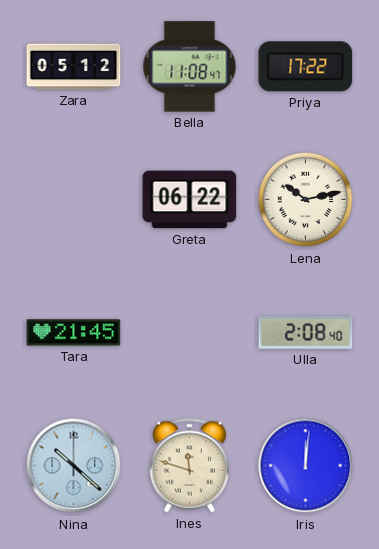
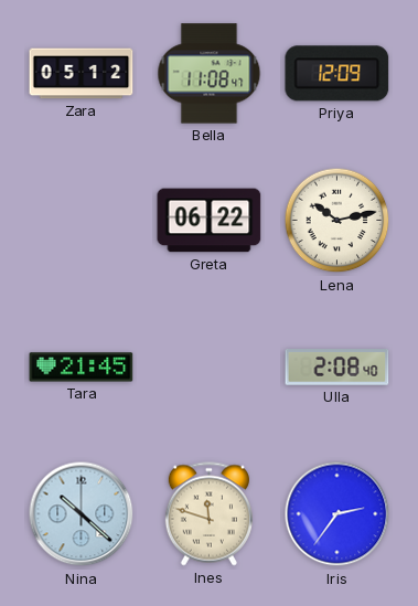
Priya: 17:22 -> 12:09
Iris: 12:01 -> 2:36
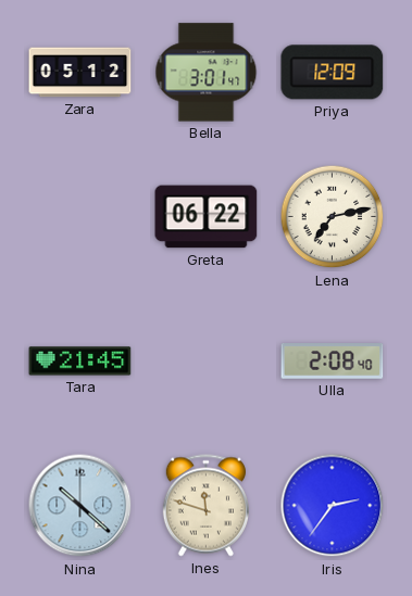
Bella: 11:08 -> 3:01
Lena: 10:13 -> 7:13
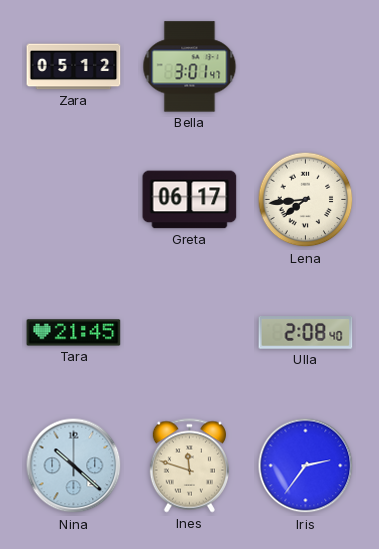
Priya: 12:09 -> none
Greta: 06:22 -> 06:17
Lena: 7:13 -> 7:44
